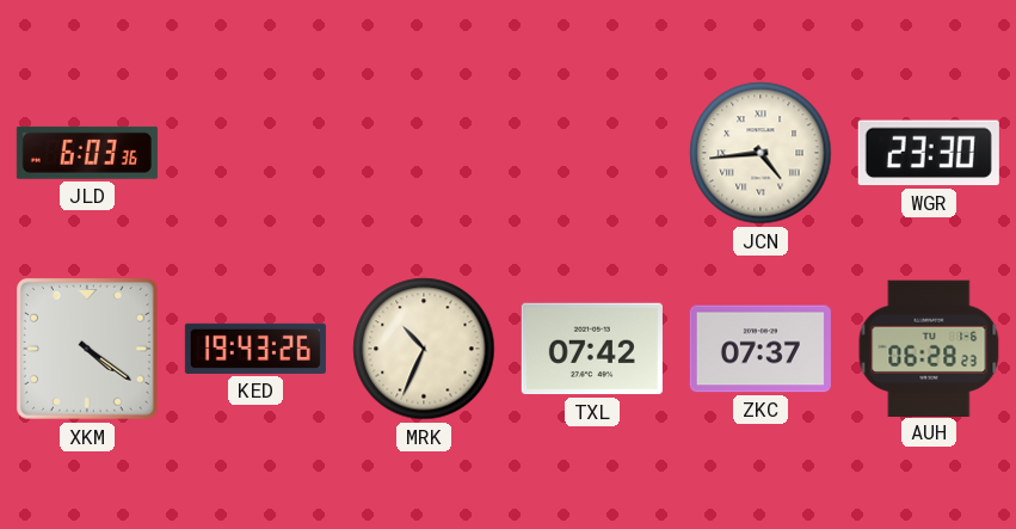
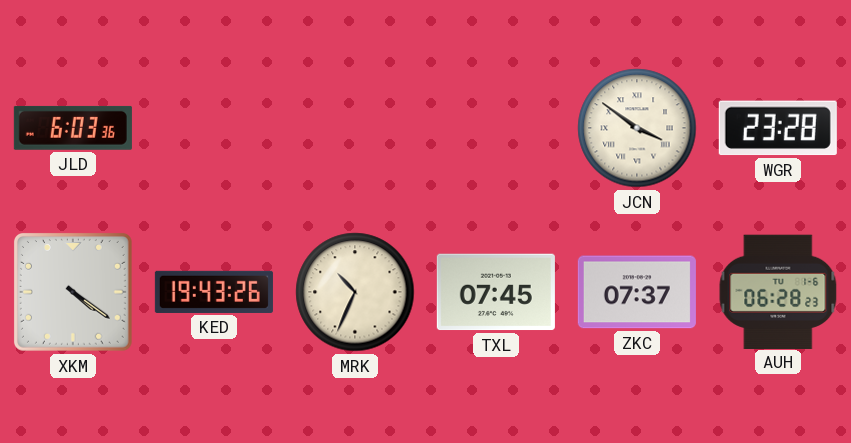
JCN: 4:44 -> 3:51
WGR: 23:30 -> 23:28
TXL: 07:42 -> 07:45
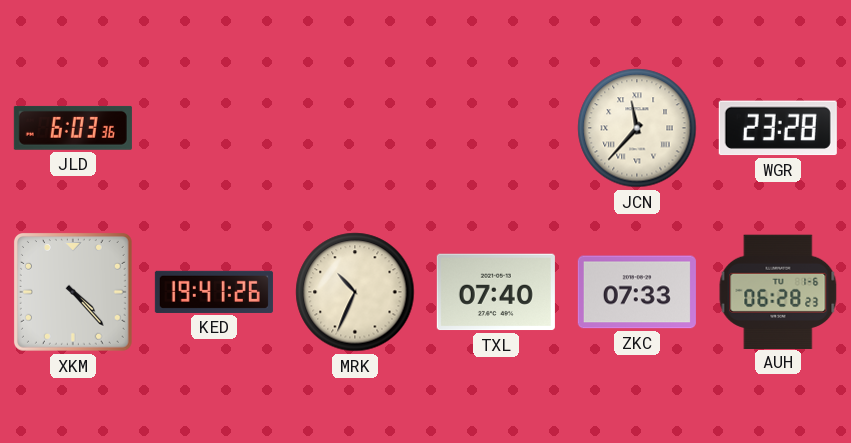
JCN: 3:51 -> 11:37
XKM: 4:21 -> 4:23
KED: 19:43 -> 19:41
TXL: 07:45 -> 07:40
ZKC: 07:37 -> 07:33
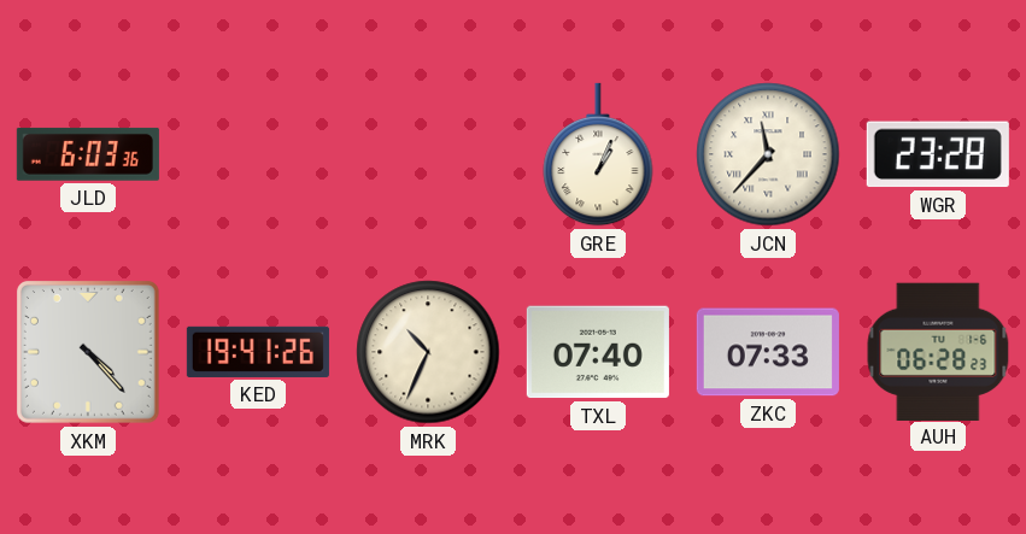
GRE: none -> 1:04
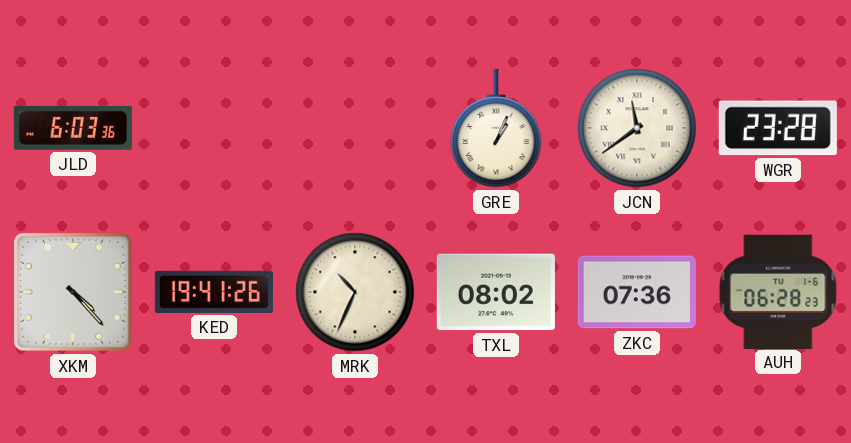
JCN: 11:37 -> 11:39
TXL: 07:40 -> 08:02
ZKC: 07:33 -> 07:36
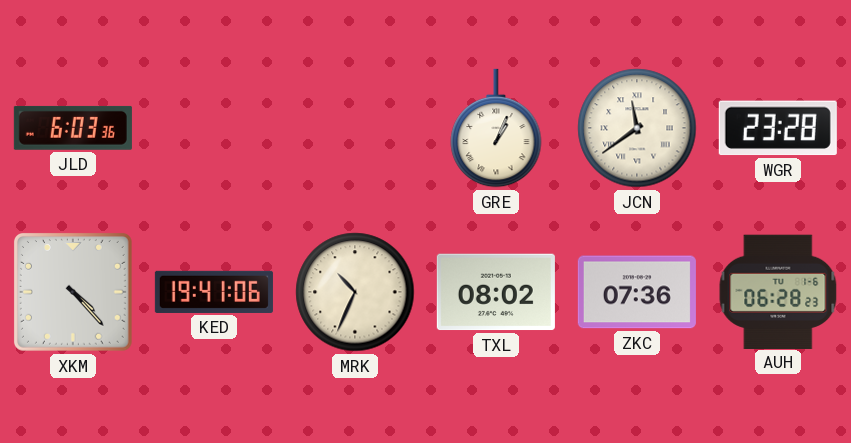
KED: 19:41:26 -> 19:41:06
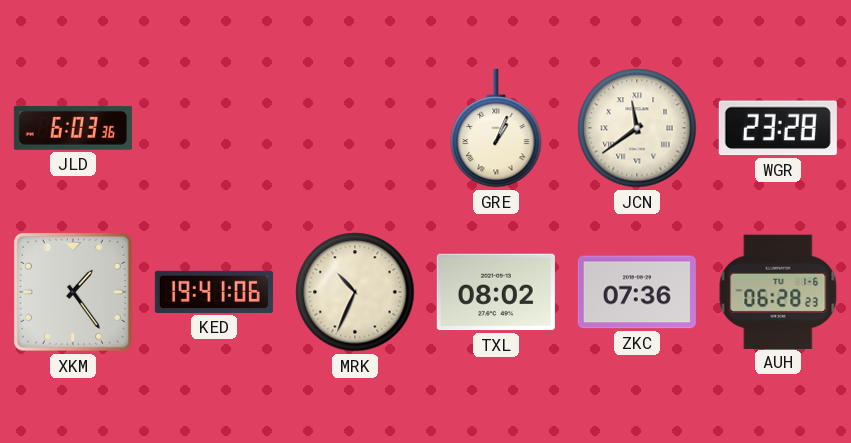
XKM: 4:23 -> 1:24
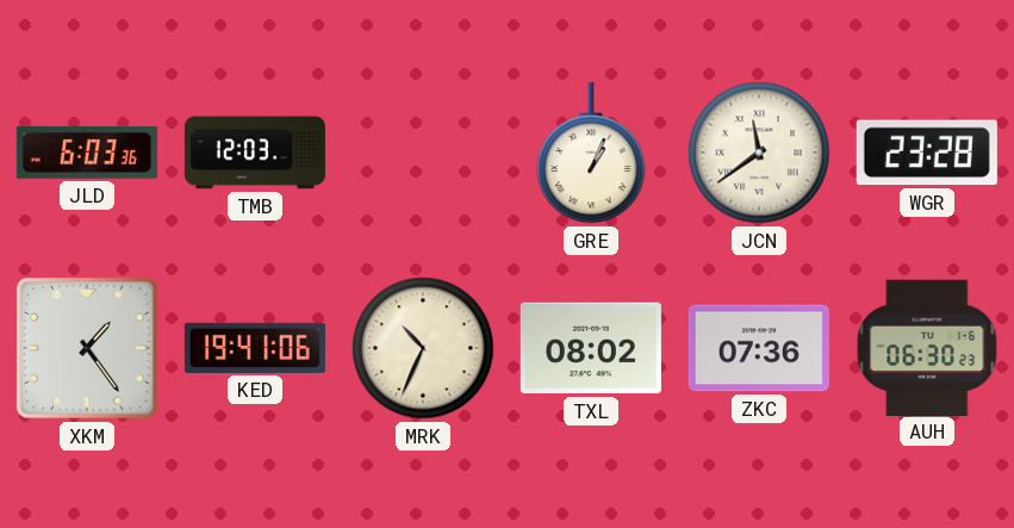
TMB: none -> 12:03
AUH: 06:28 -> 06:30
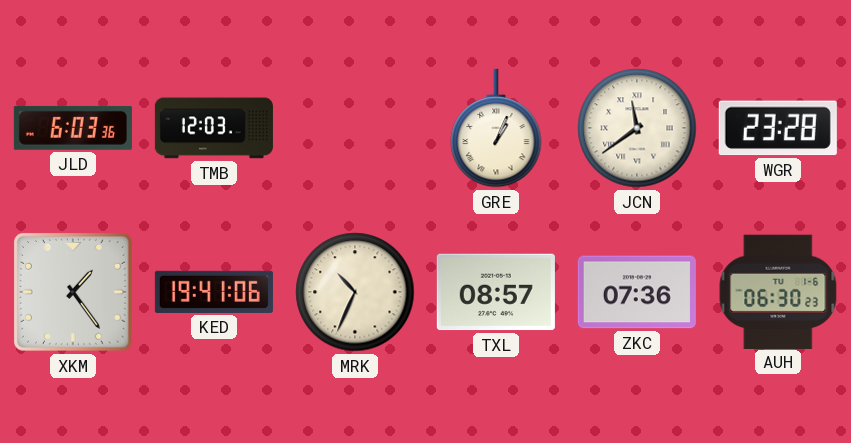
TXL: 08:02 -> 08:57
